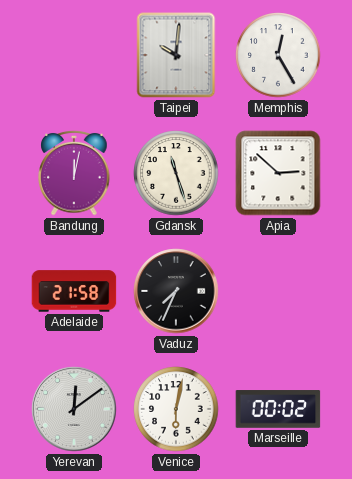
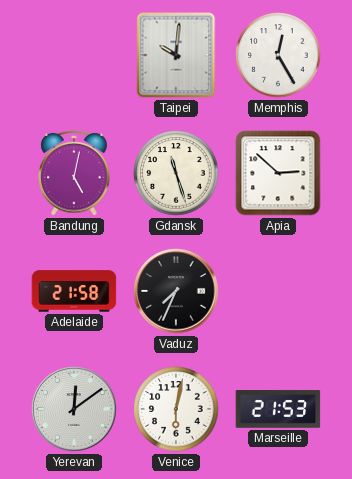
Bandung: 12:02 -> 5:02
Marseille: 00:02 -> 21:53
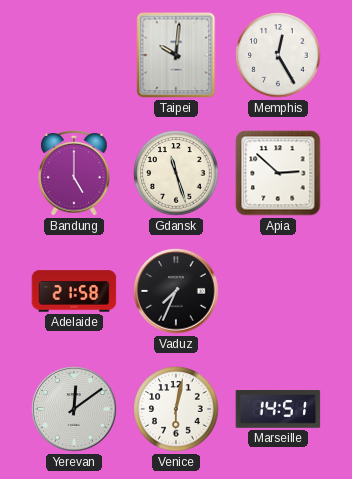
Bandung: 5:02 -> 5:00
Marseille: 21:53 -> 14:51
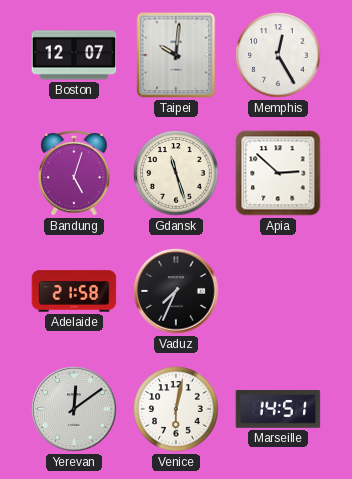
Boston: none -> 12:07
Bandung: 5:00 -> 5:03
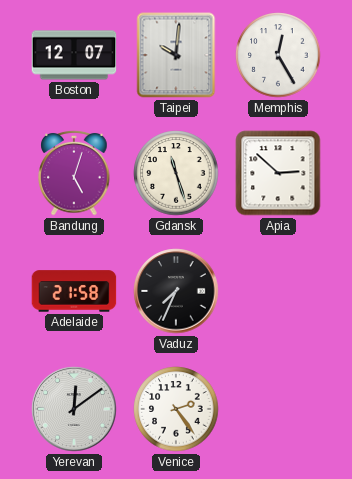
Venice: 6:02 -> 2:24
Marseille: 14:51 -> none
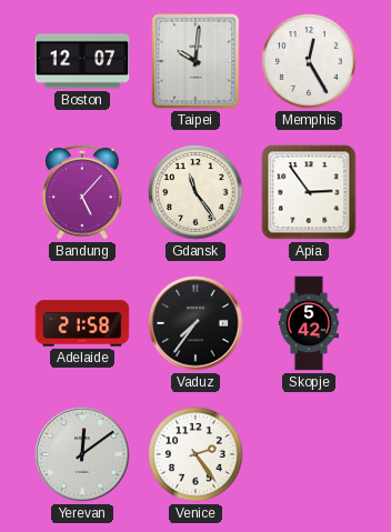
Bandung: 5:03 -> 5:07
Gdansk: 11:27 -> 11:24
Apia: 2:52 -> 2:54
Vaduz: 7:34 -> 7:36
Skopje: none -> 5:42
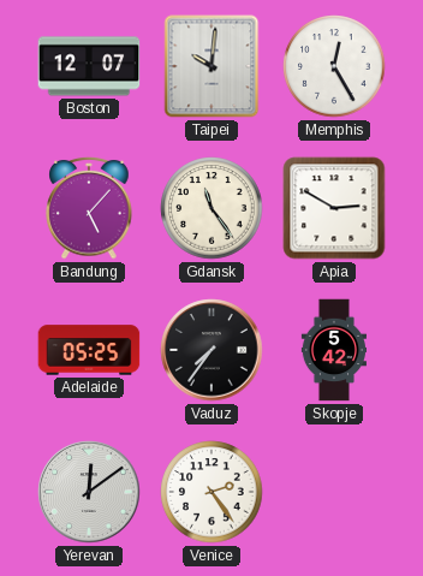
Apia: 2:54 -> 2:50
Adelaide: 21:58 -> 05:25
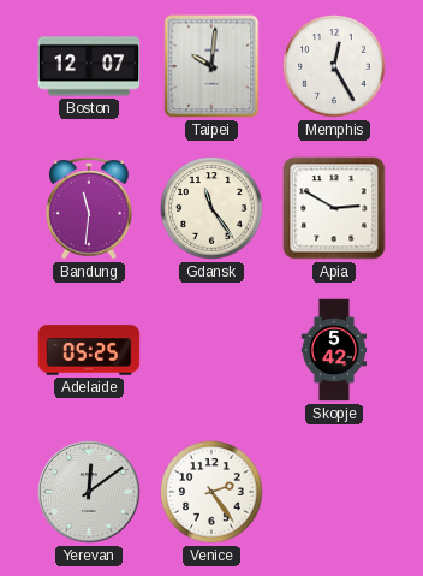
Bandung: 5:07 -> 11:31
Vaduz: 7:36 -> none
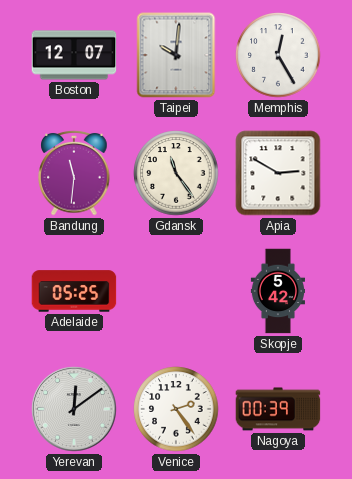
Nagoya: none -> 00:39
